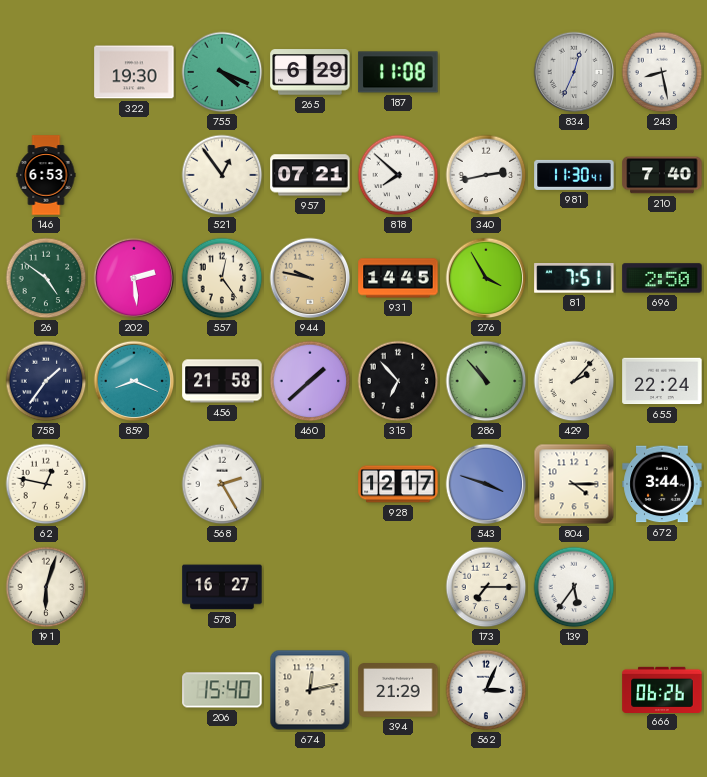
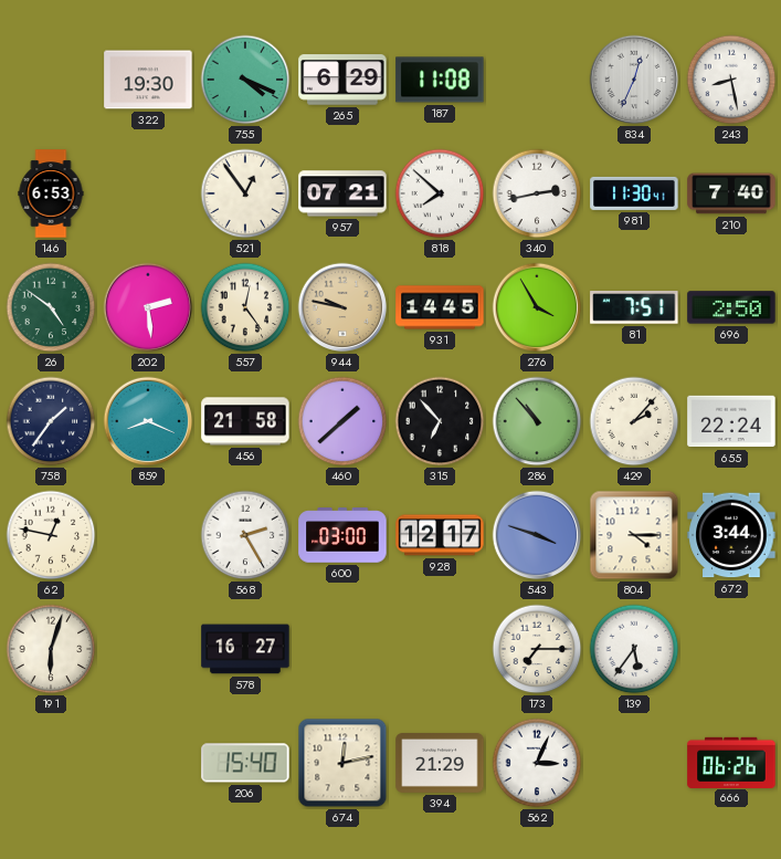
600: none -> 03:00
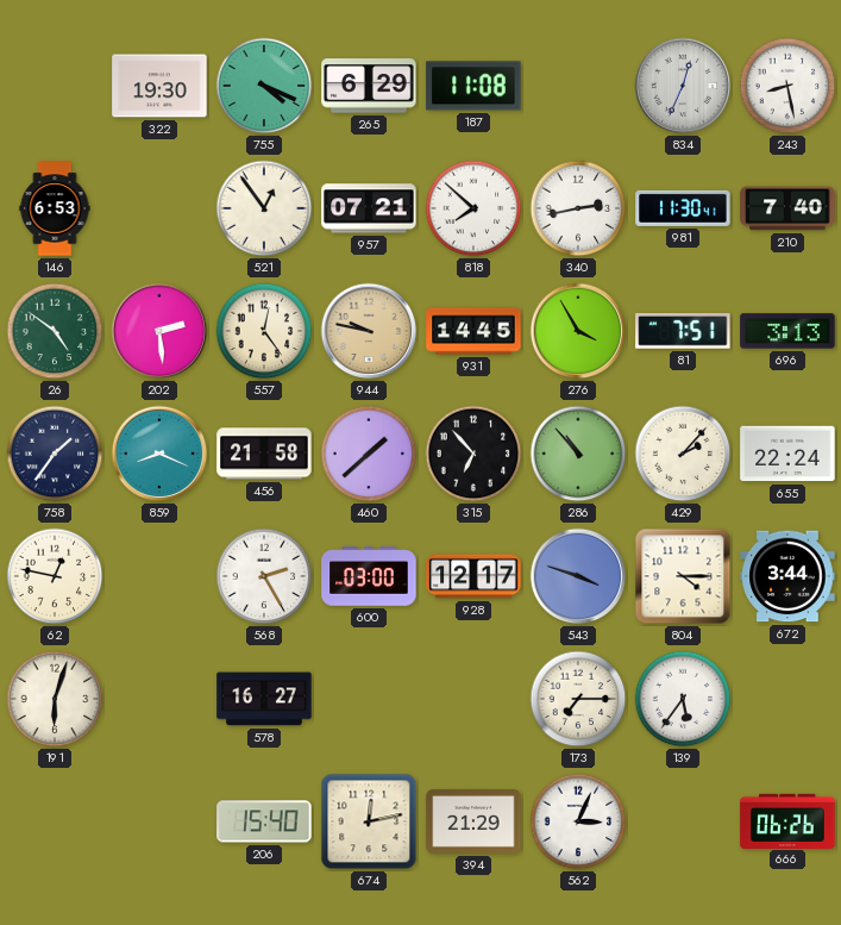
696: 2:50 -> 3:13
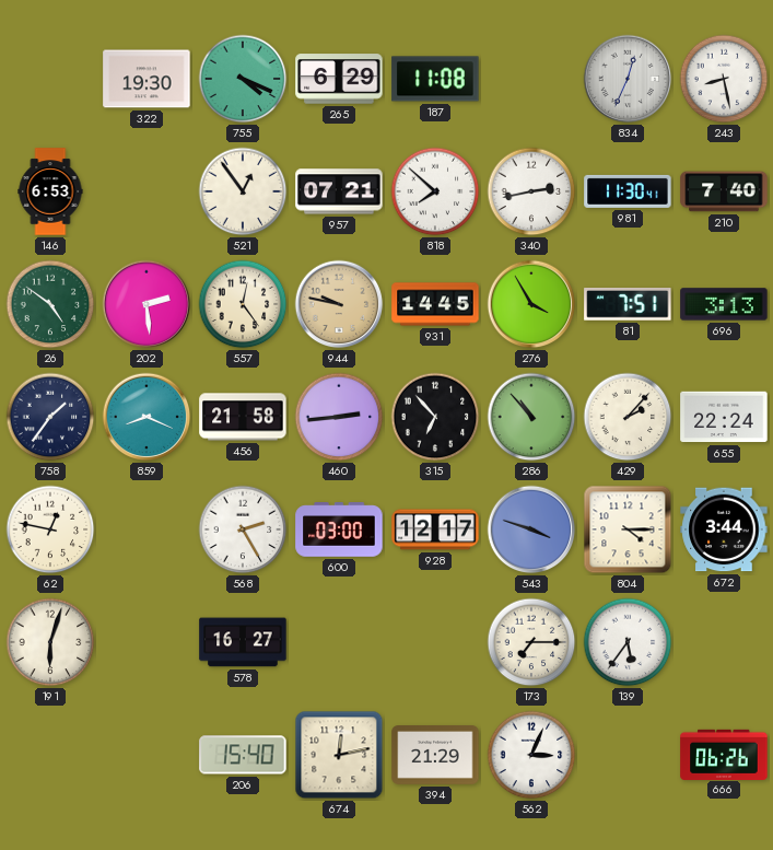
460: 1:38 -> 2:44
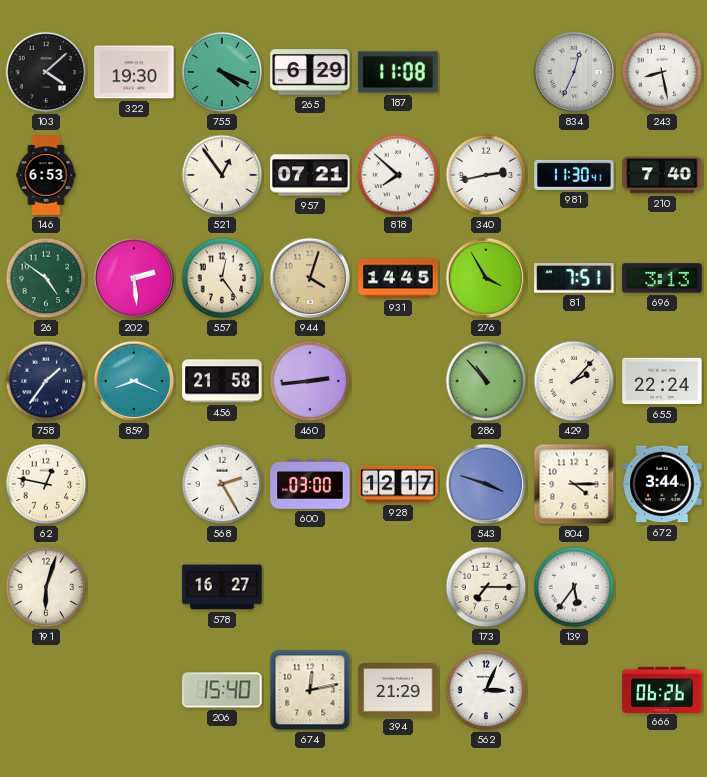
103: none -> 4:08
944: 9:47 -> 4:03
315: 6:53 -> none
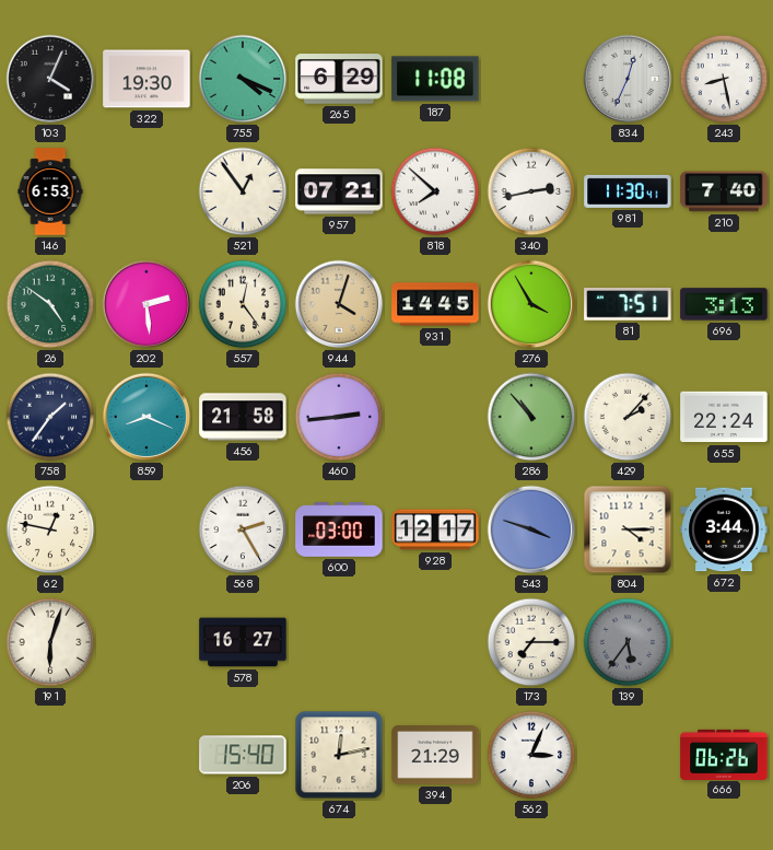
103: 4:08 -> 4:04
139 dial: white -> grey
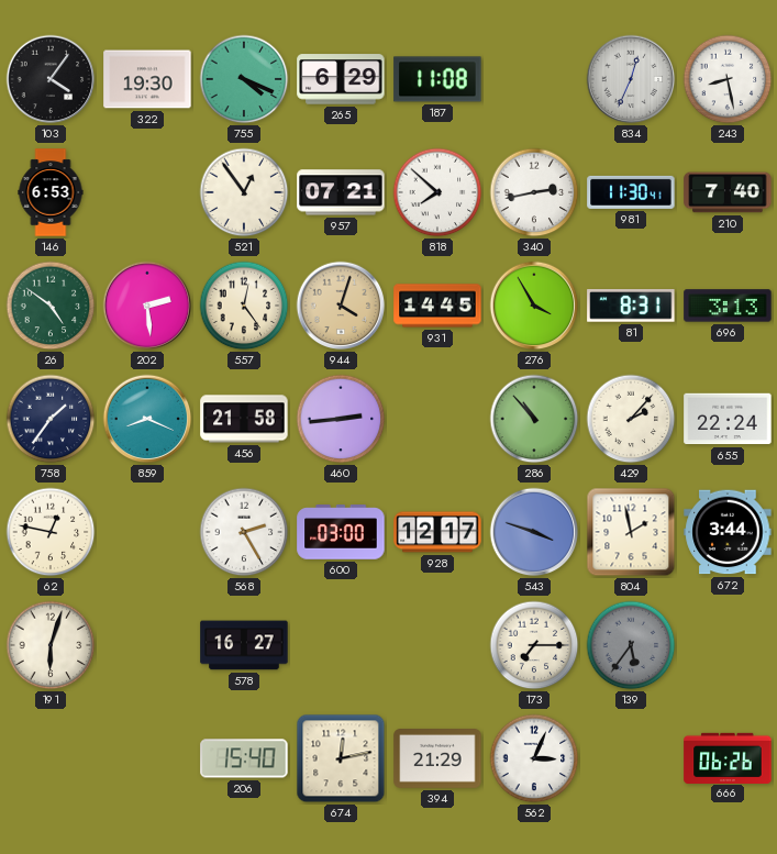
103: 4:04 -> 4:06
81: 7:51 -> 8:31
804: 4:15 -> 1:58
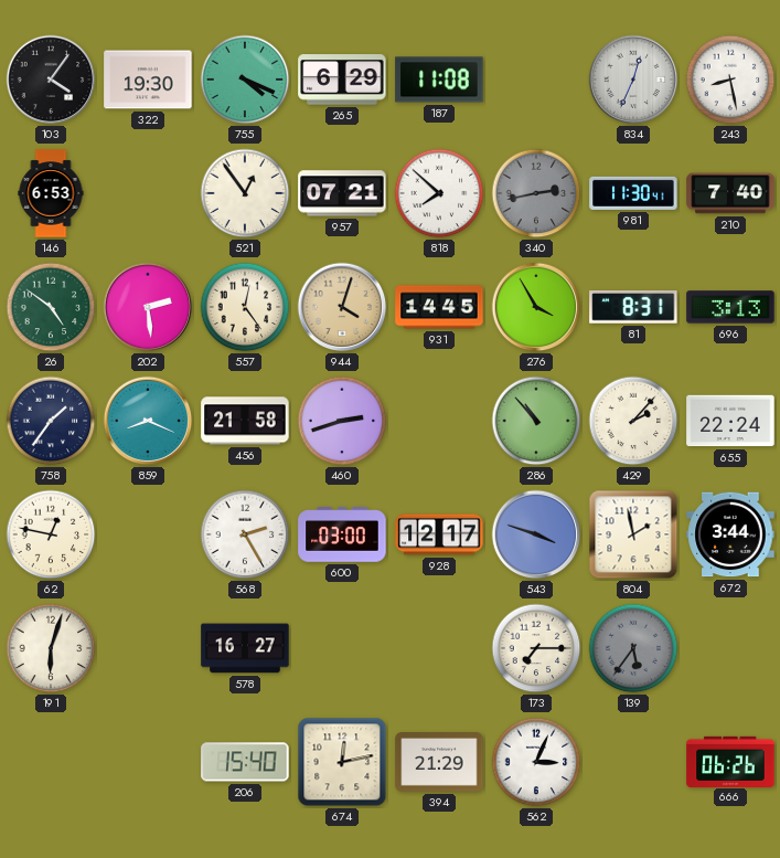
340 dial: white -> grey
460: 2:44 -> 2:42
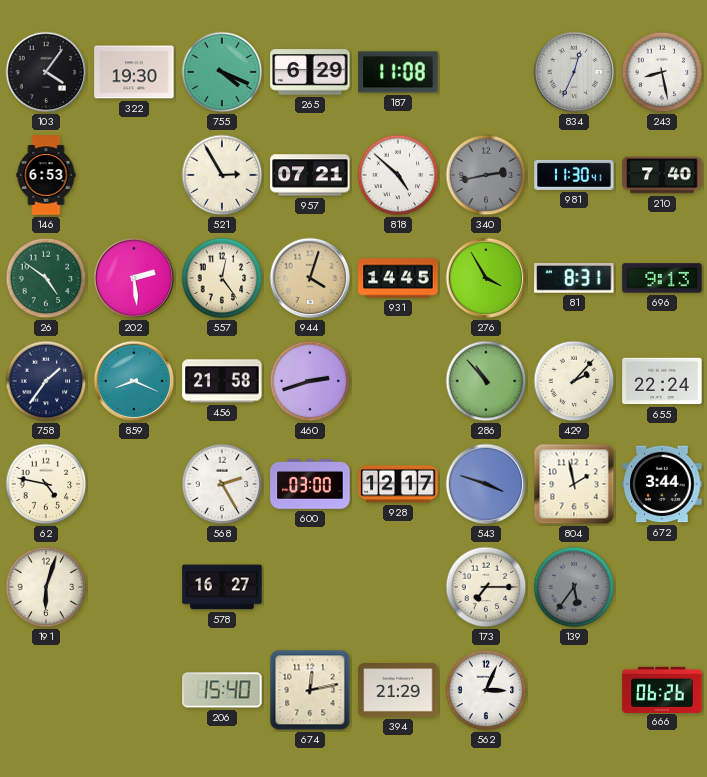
521: 12:54 -> 2:55
818: 7:52 -> 4:52
696: 3:13 -> 9:13
62: 12:47 -> 4:47
